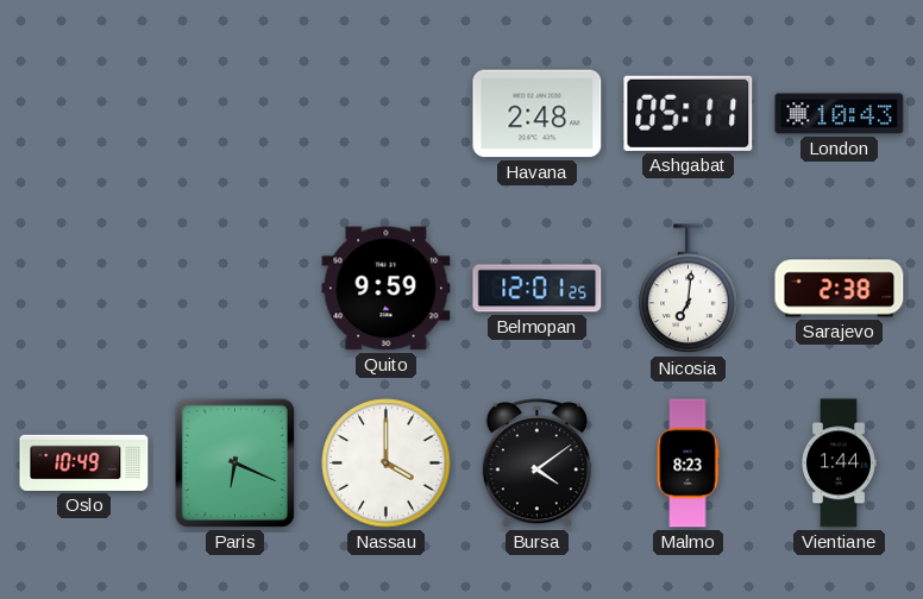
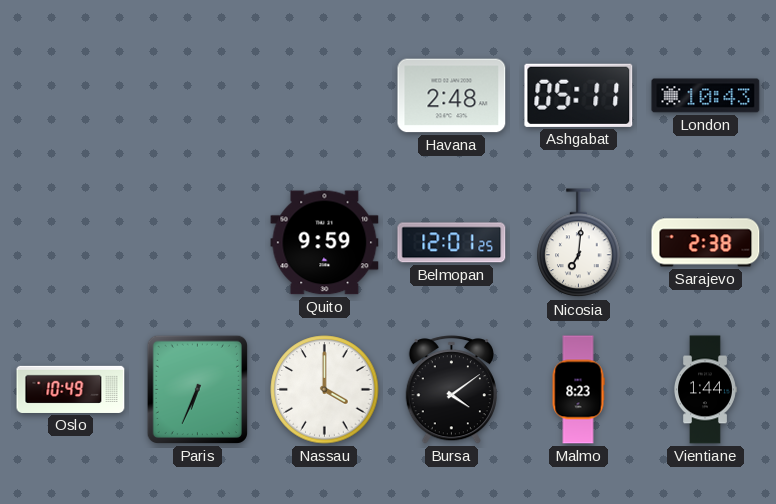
Paris: 6:19 -> 6:34
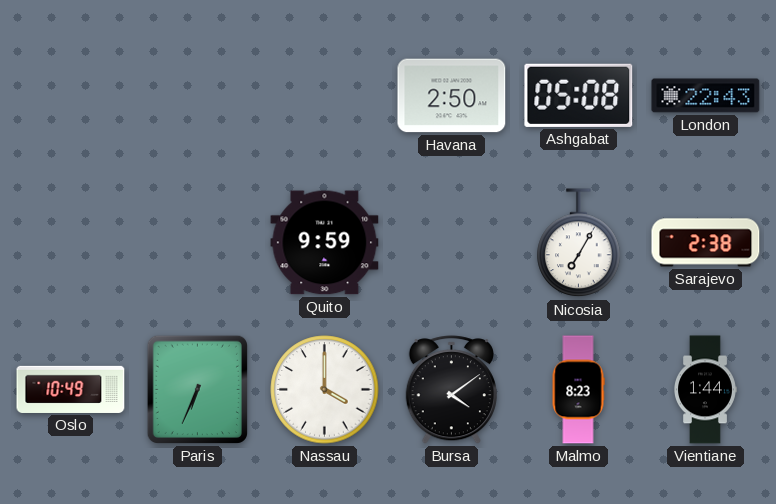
Havana: 2:48 -> 2:50
Ashgabat: 05:11 -> 05:08
London: 10:43 -> 22:43
Belmopan: 12:01 -> none
Nicosia: 7:01 -> 7:05
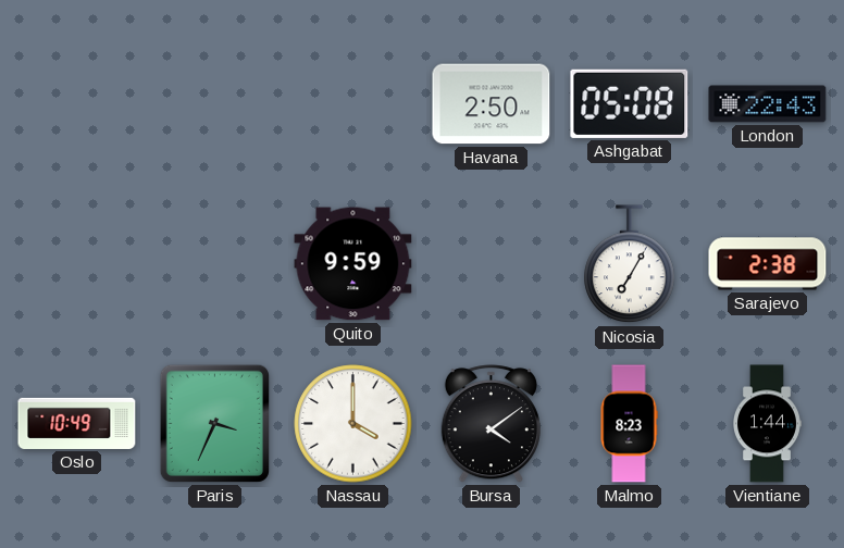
Paris: 6:34 -> 3:34
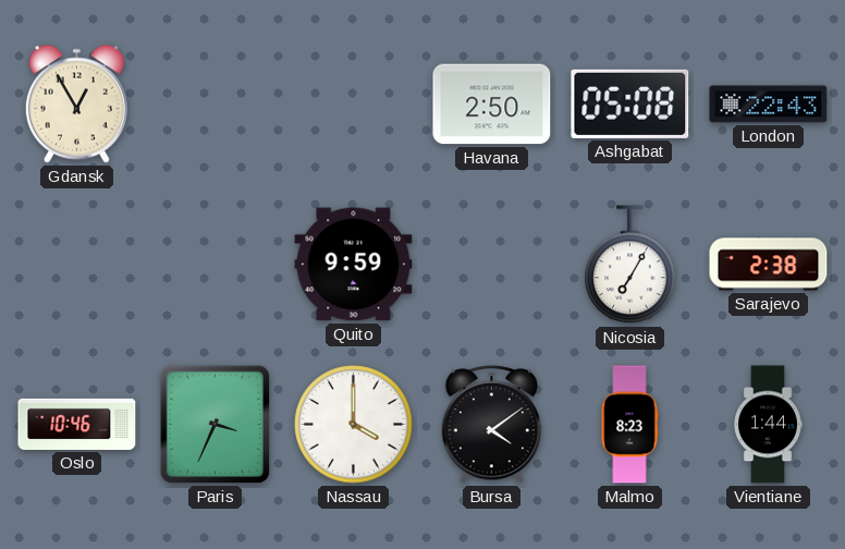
Gdansk: none -> 12:55
Oslo: 10:49 -> 10:46
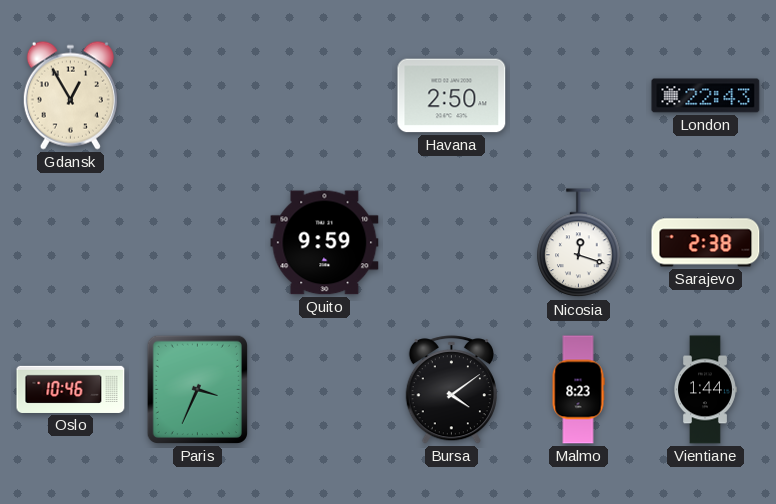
Ashgabat: 05:08 -> none
Nicosia: 7:05 -> 12:18
Nassau: 4:00 -> none
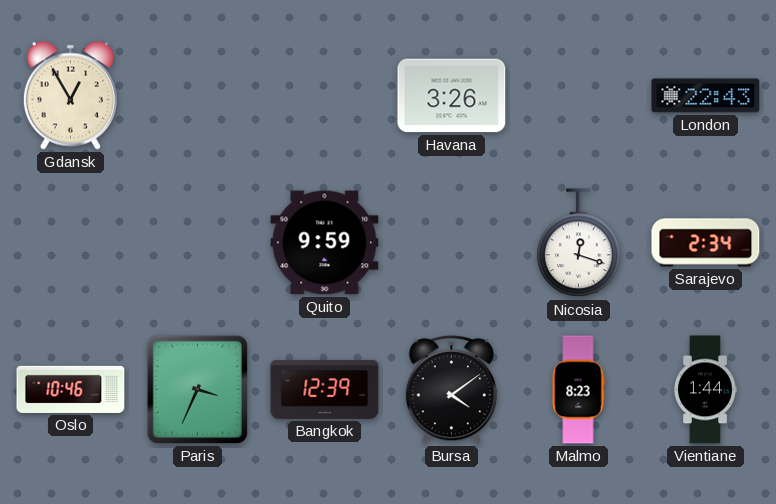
Havana: 2:50 -> 3:26
Sarajevo: 2:38 -> 2:34
Bangkok: none -> 12:39
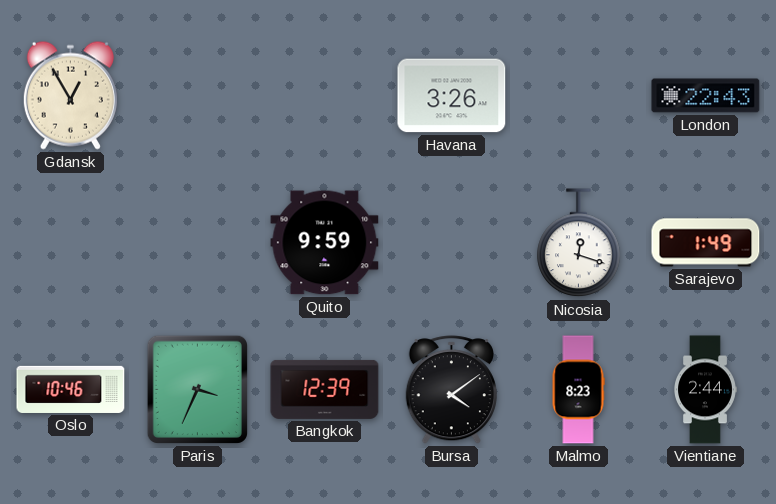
Sarajevo: 2:34 -> 1:49
Vientiane: 1:44 -> 2:44
